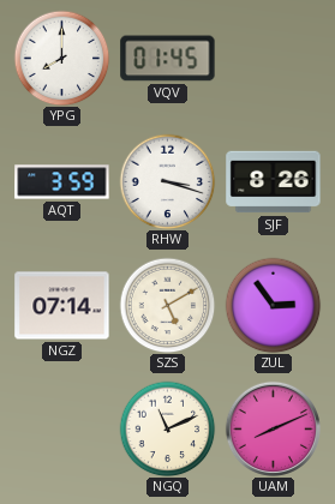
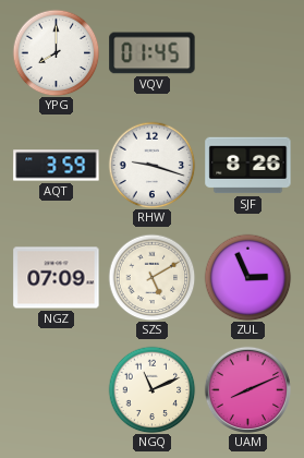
RHW: 3:18 -> 9:18
NGZ: 07:14 -> 07:09
ZUL: 2:54 -> 2:56
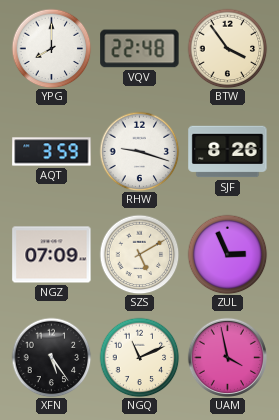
VQV: 01:45 -> 22:48
BTW: none -> 3:54
XFN: none -> 5:24
UAM: 8:11 -> 3:58
